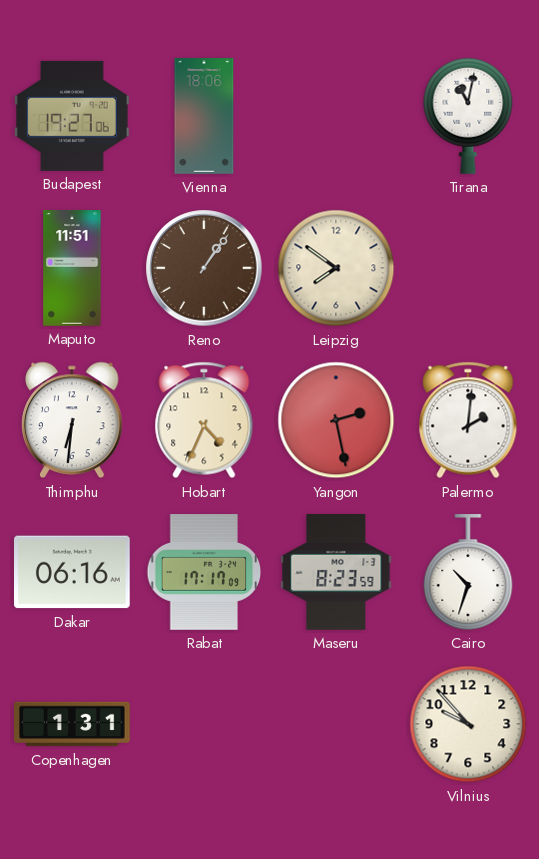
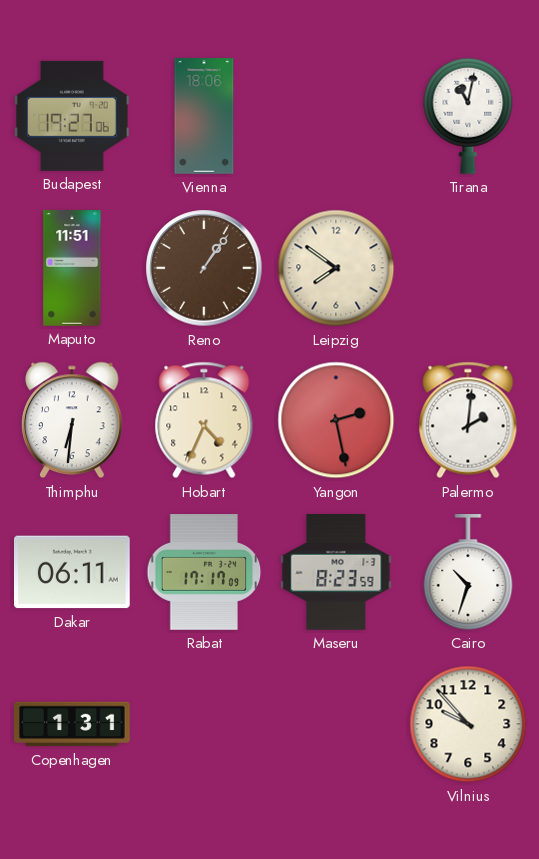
Dakar: 06:16 -> 06:11
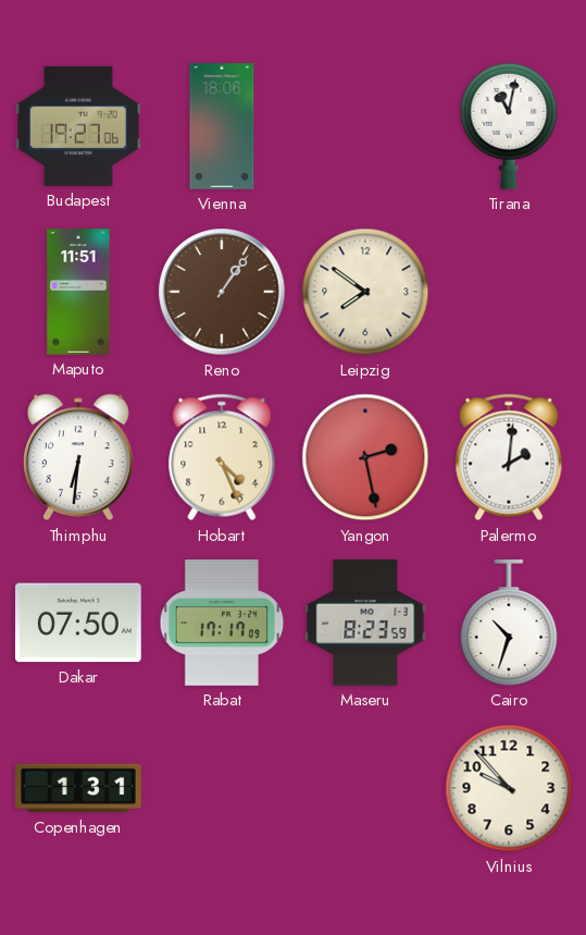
Hobart: 4:34 -> 4:26
Dakar: 06:11 -> 07:50
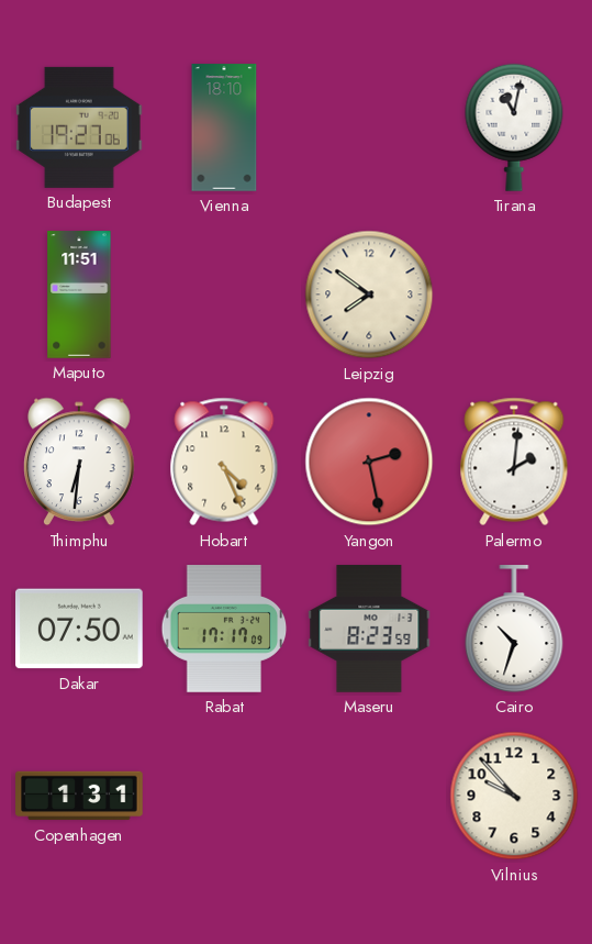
Vienna: 18:06 -> 18:10
Reno: 1:06 -> none
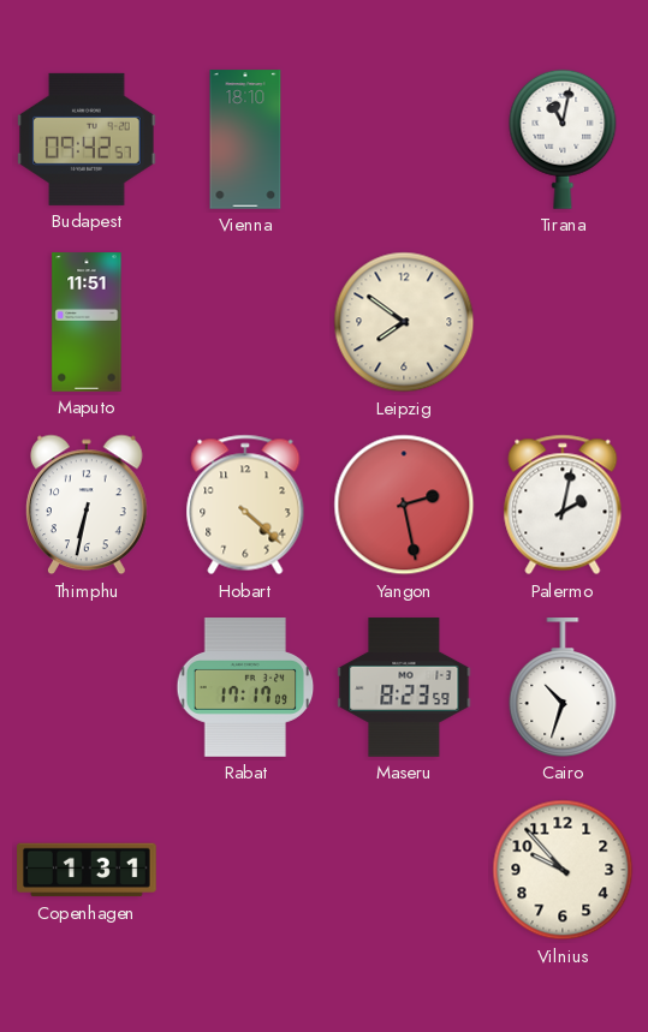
Budapest: 19:27 -> 09:42
Thimphu: 6:31 -> 6:32
Hobart: 4:26 -> 4:22
Palermo: 2:01 -> 2:02
Dakar: 07:50 -> none
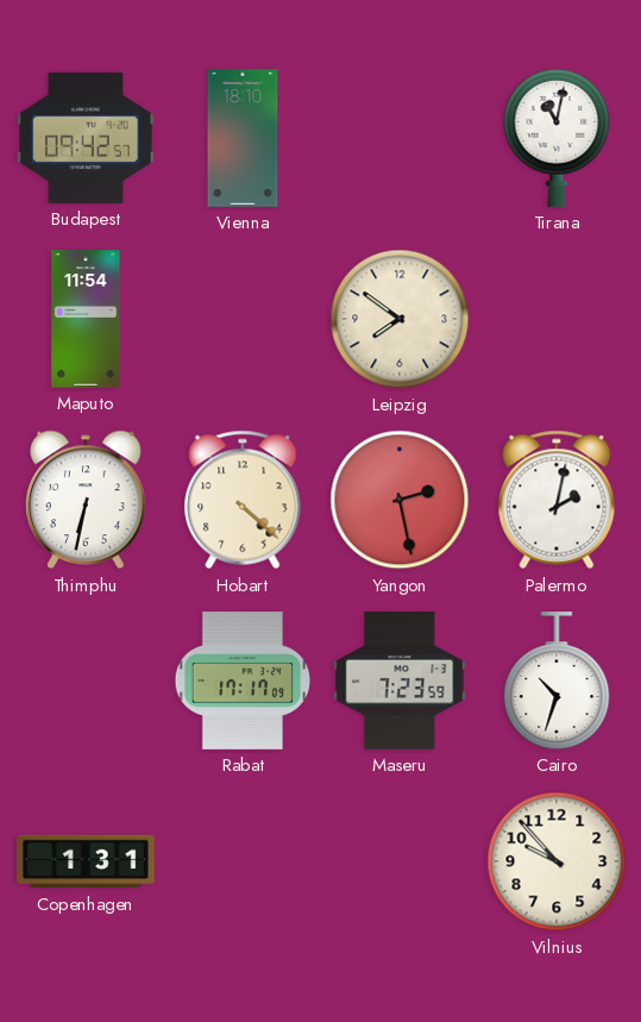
Maputo: 11:51 -> 11:54
Maseru: 8:23 -> 7:23
